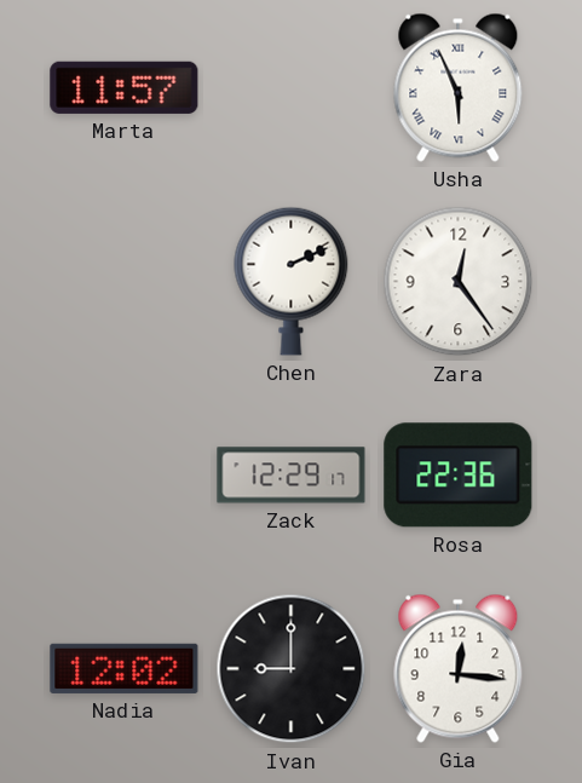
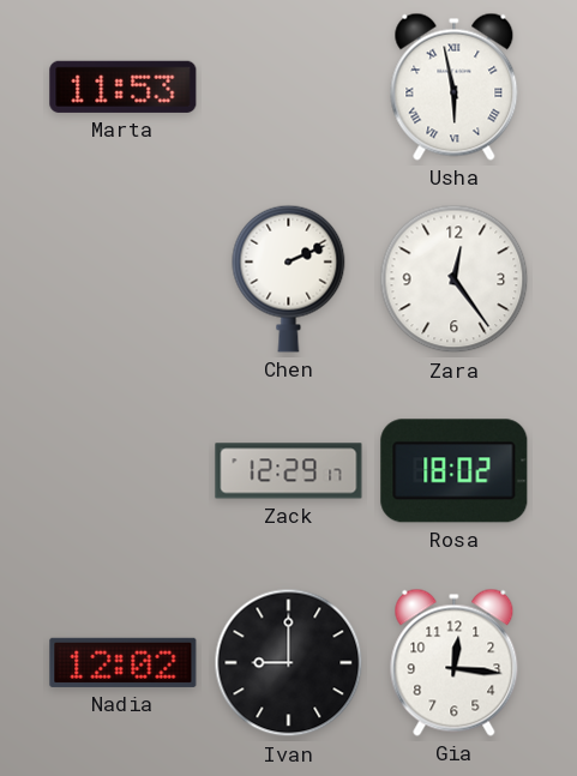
Marta: 11:57 -> 11:53
Usha: 5:56 -> 5:58
Rosa: 22:36 -> 18:02
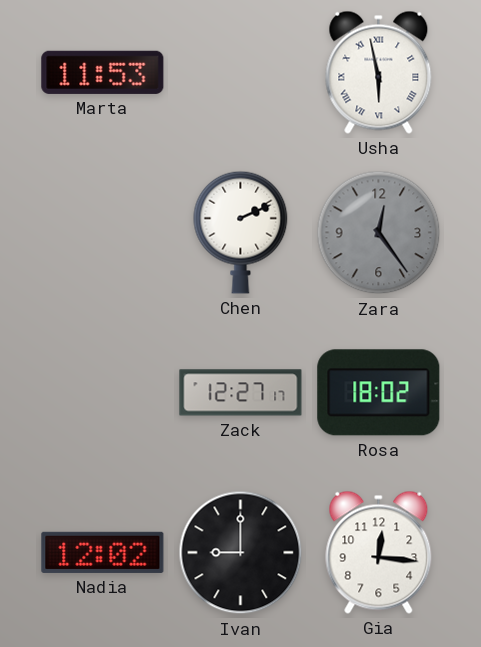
Zara dial: white -> grey
Zack: 12:29 -> 12:27
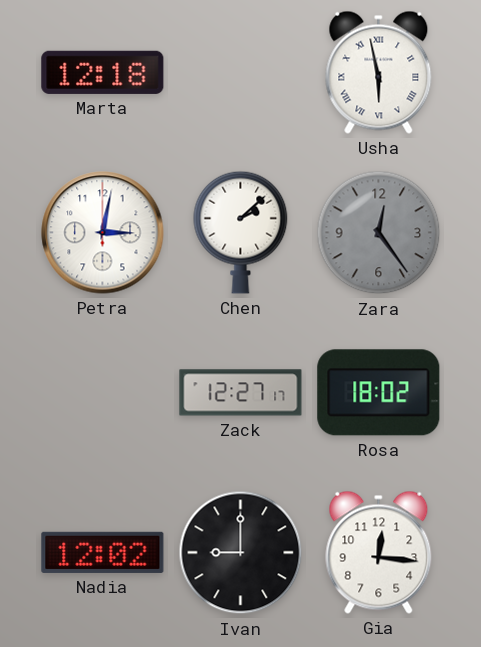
Marta: 11:53 -> 12:18
Petra: none -> 3:02
Chen: 2:11 -> 2:08
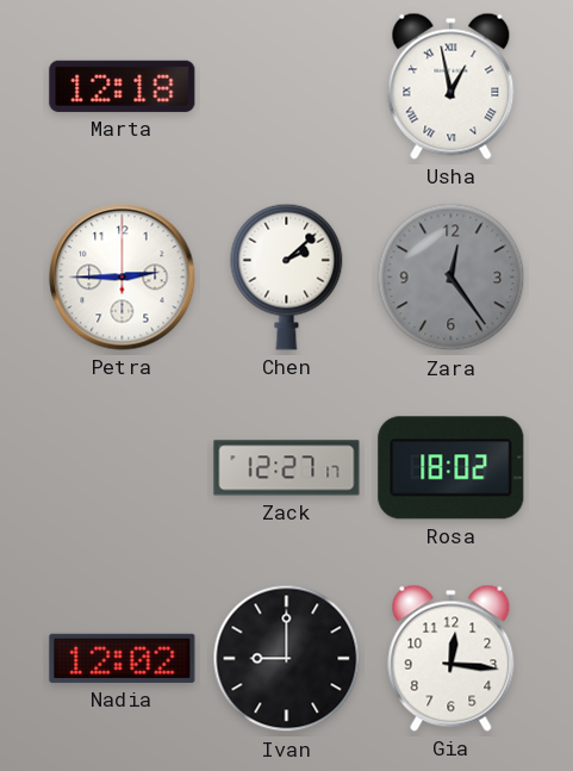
Usha: 5:58 -> 12:58
Petra: 3:02 -> 2:45
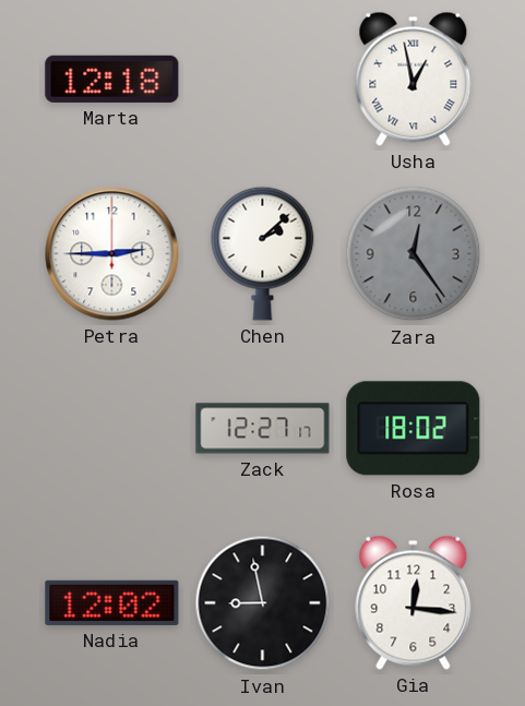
Ivan: 9:00 -> 8:58
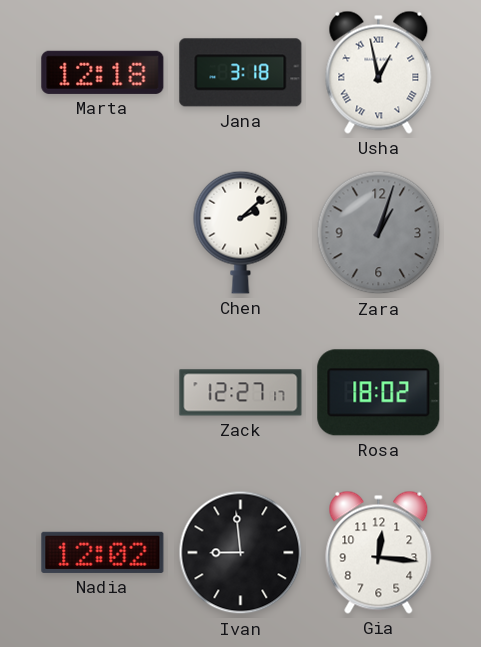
Jana: none -> 3:18
Petra: 2:45 -> none
Zara: 12:24 -> 1:03
Ivan: 8:58 -> 8:59
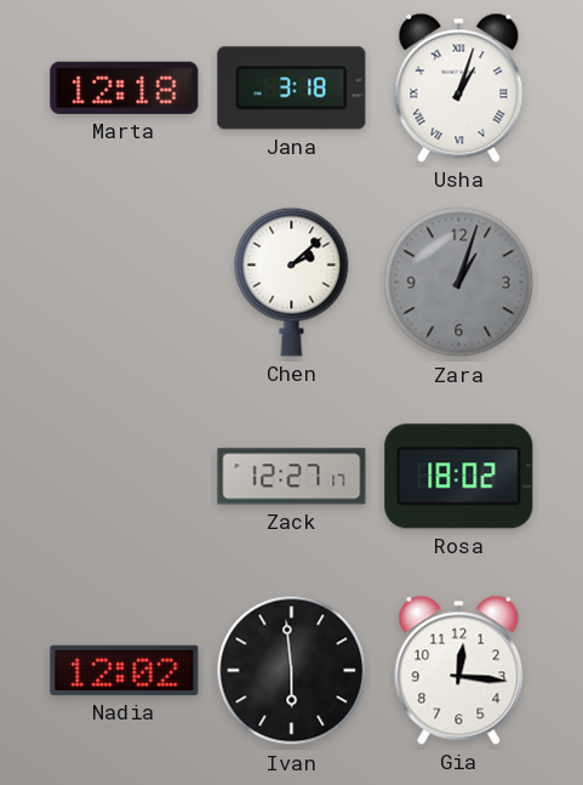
Usha: 12:58 -> 1:03
Ivan: 8:59 -> 5:59
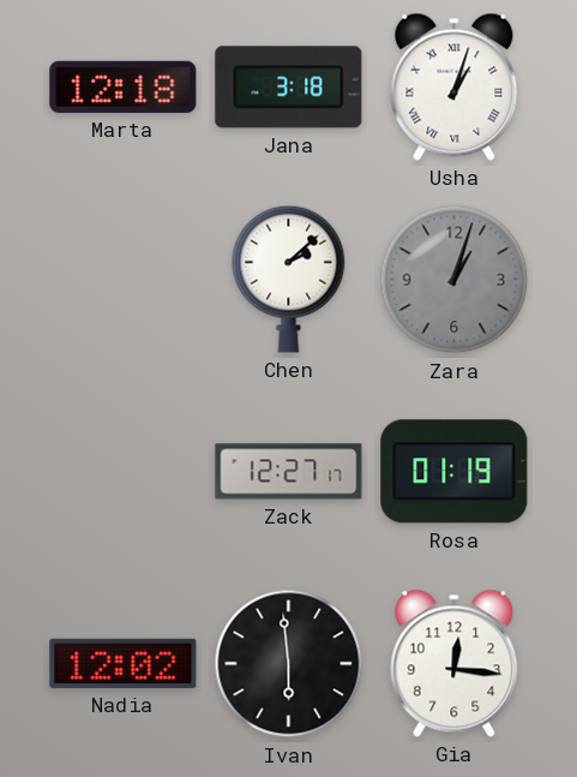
Rosa: 18:02 -> 01:19
